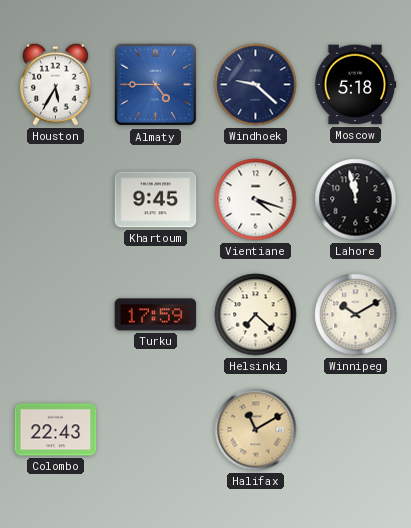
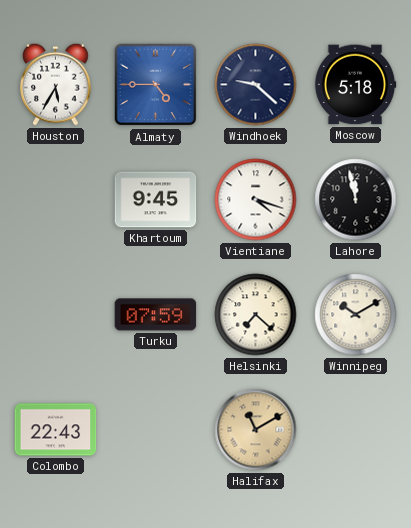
Turku: 17:59 -> 07:59
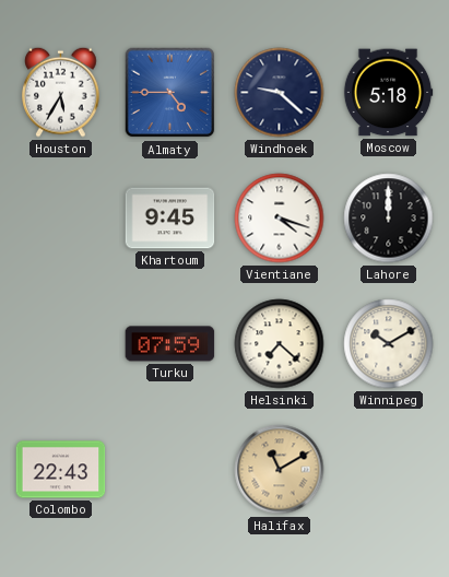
Lahore: 11:58 -> 12:00
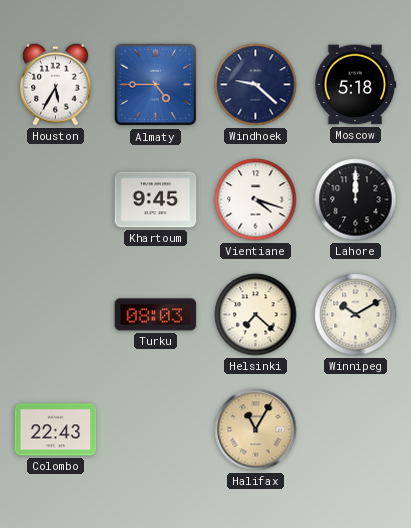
Turku: 07:59 -> 08:03
Halifax: 11:10 -> 11:05
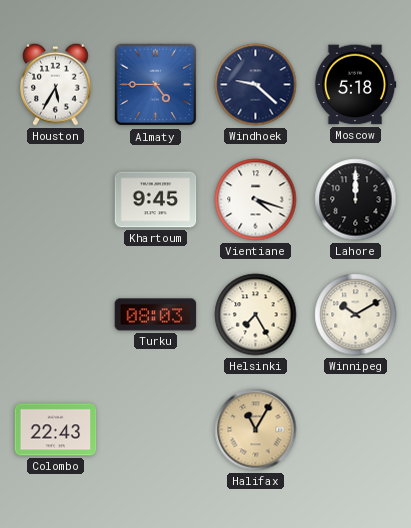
Helsinki: 7:22 -> 7:25
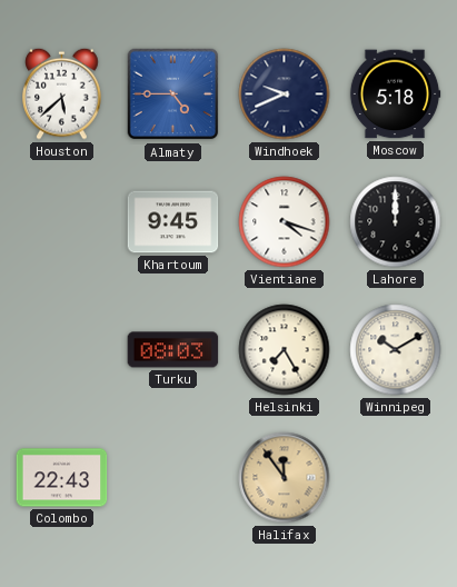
Houston: 5:35 -> 5:38
Windhoek: 9:22 -> 9:41
Halifax: 11:05 -> 11:54
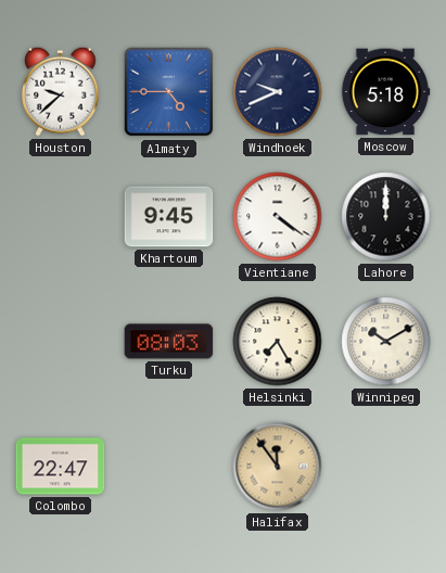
Houston: 5:38 -> 9:38
Vientiane: 4:18 -> 4:21
Colombo: 22:43 -> 22:47
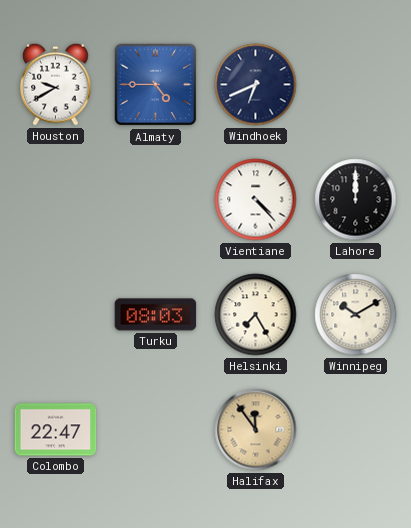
Houston: 9:38 -> 9:40
Windhoek: 9:41 -> 6:41
Moscow: 5:18 -> none
Khartoum: 9:45 -> none
Vientiane: 4:21 -> 4:23
